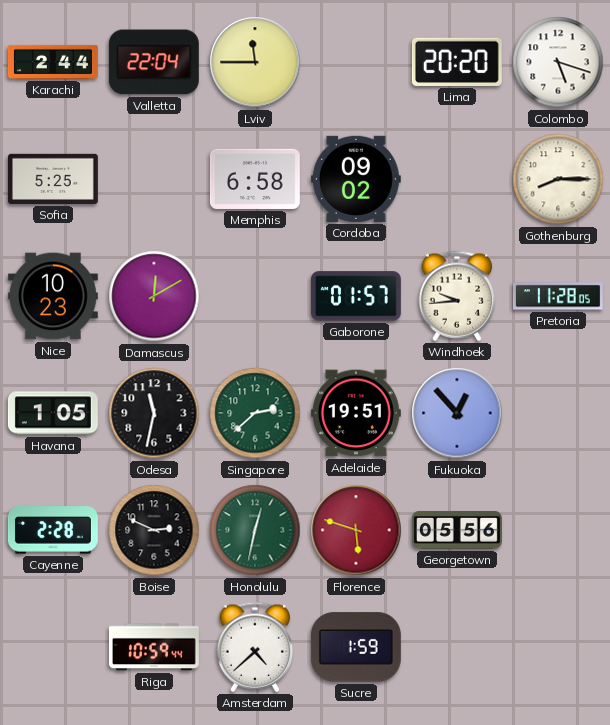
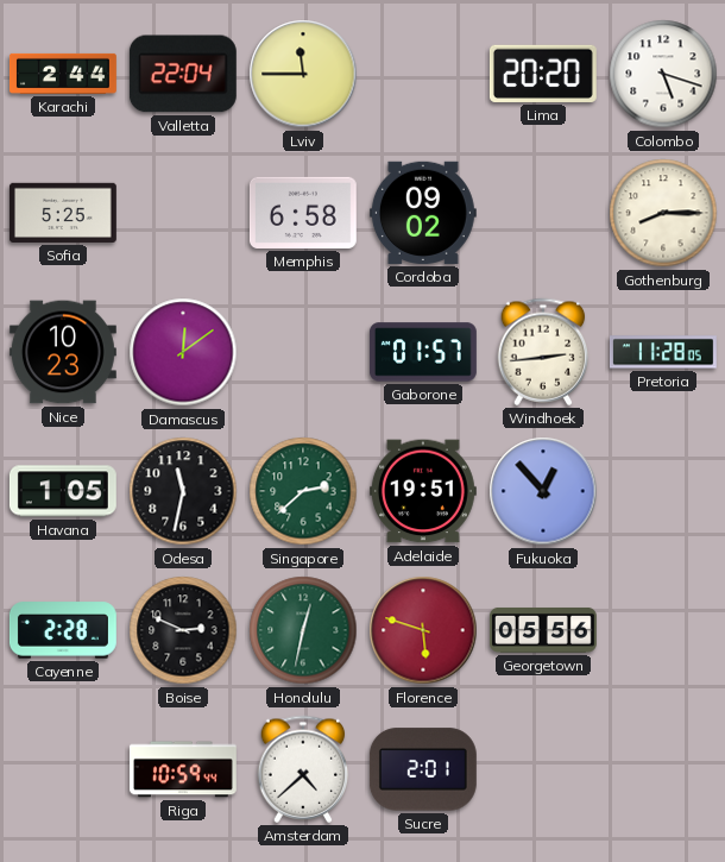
Damascus: 12:10 -> 12:09
Windhoek: 9:44 -> 2:44
Sucre: 1:59 -> 2:01
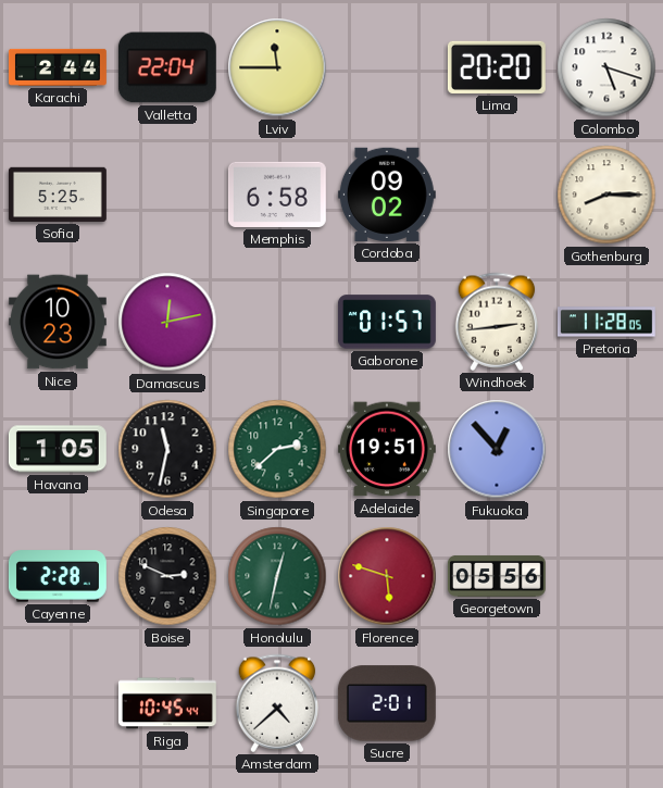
Damascus: 12:09 -> 12:13
Riga: 10:59 -> 10:45
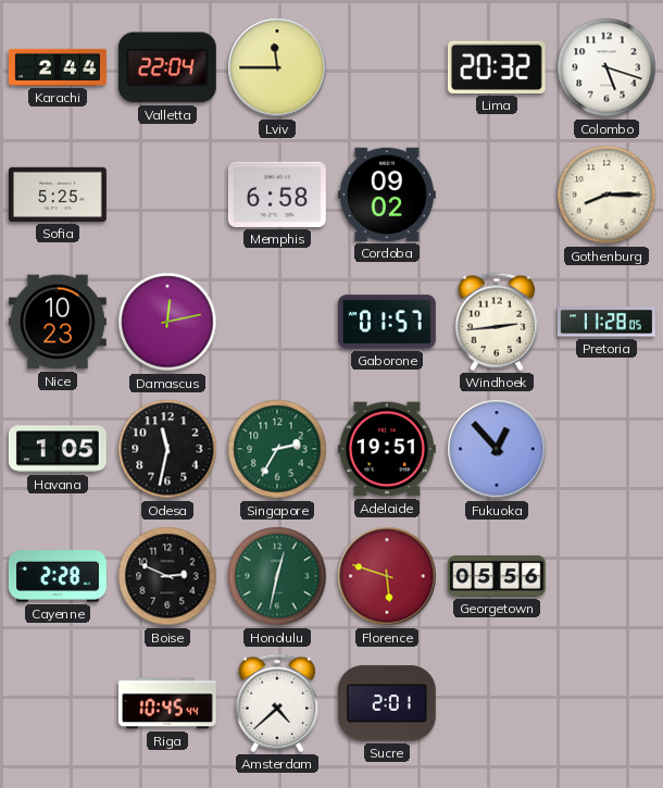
Lima: 20:20 -> 20:32
Singapore: 2:38 -> 2:35
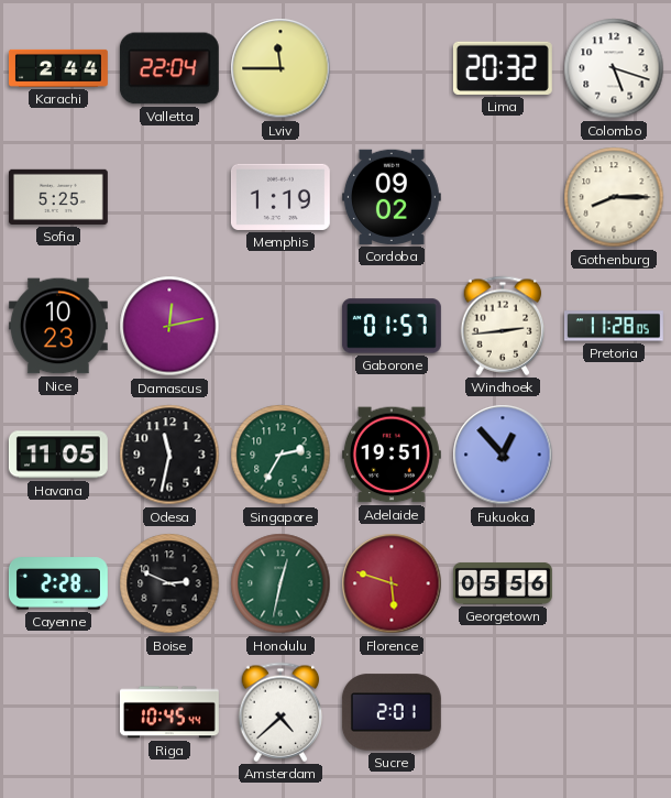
Memphis: 6:58 -> 1:19
Havana: 1:05 -> 11:05
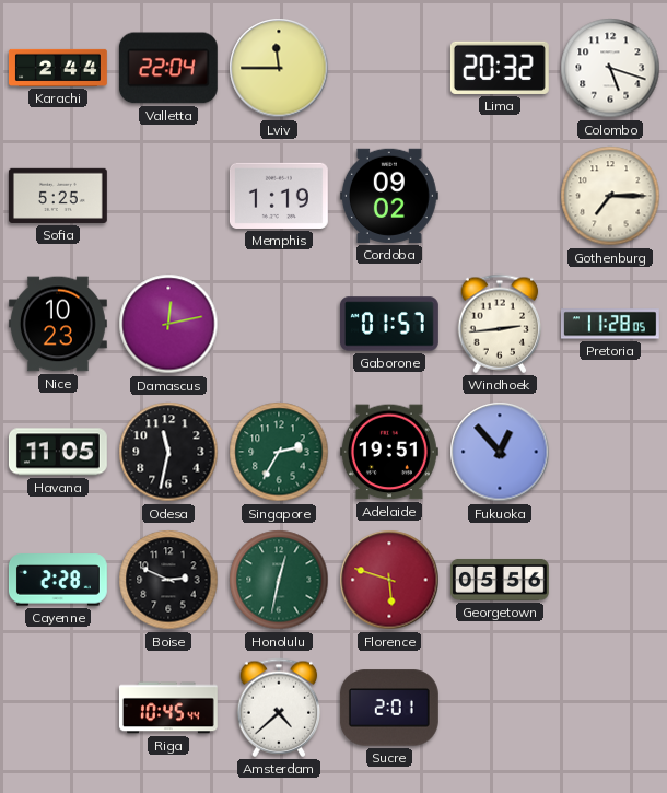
Gothenburg: 8:15 -> 7:15
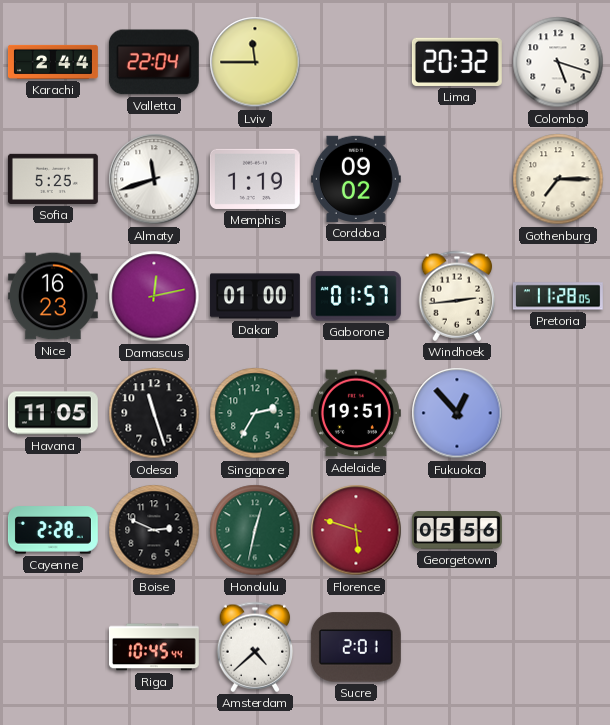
Almaty: none -> 11:42
Nice: 10:23 -> 16:23
Dakar: none -> 01:00
Odesa: 11:32 -> 11:27
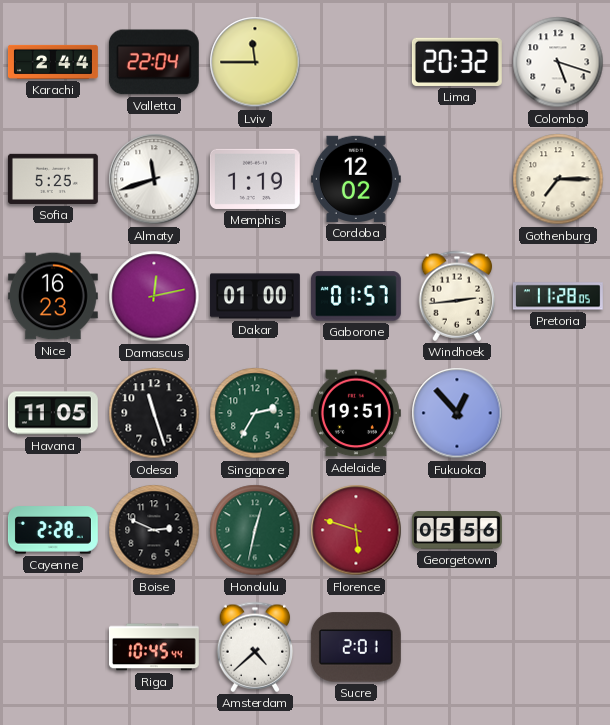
Cordoba: 09:02 -> 12:02
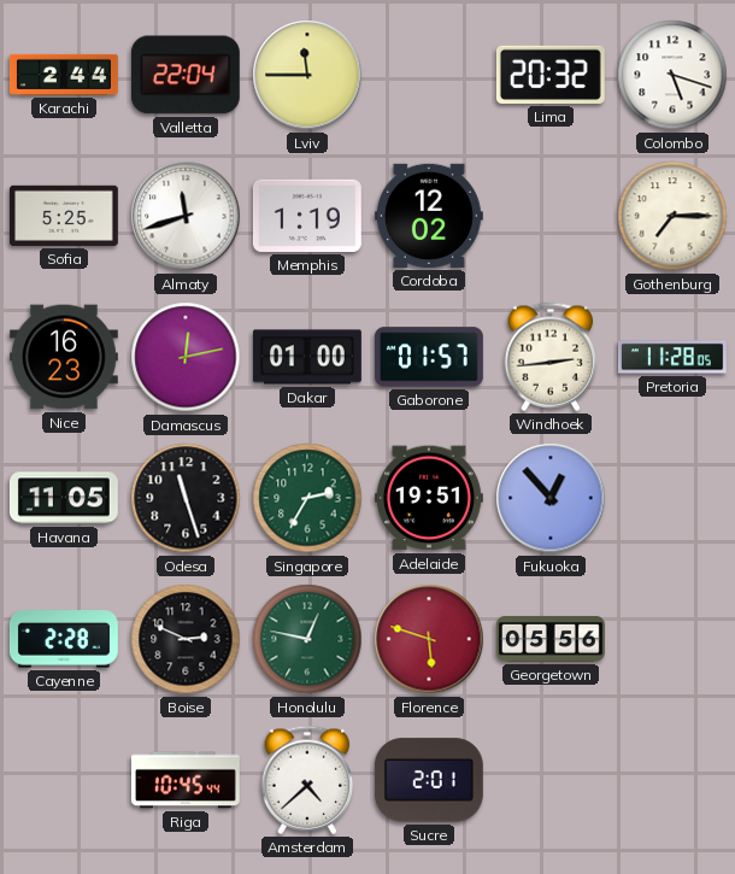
Honolulu: 12:32 -> 12:47
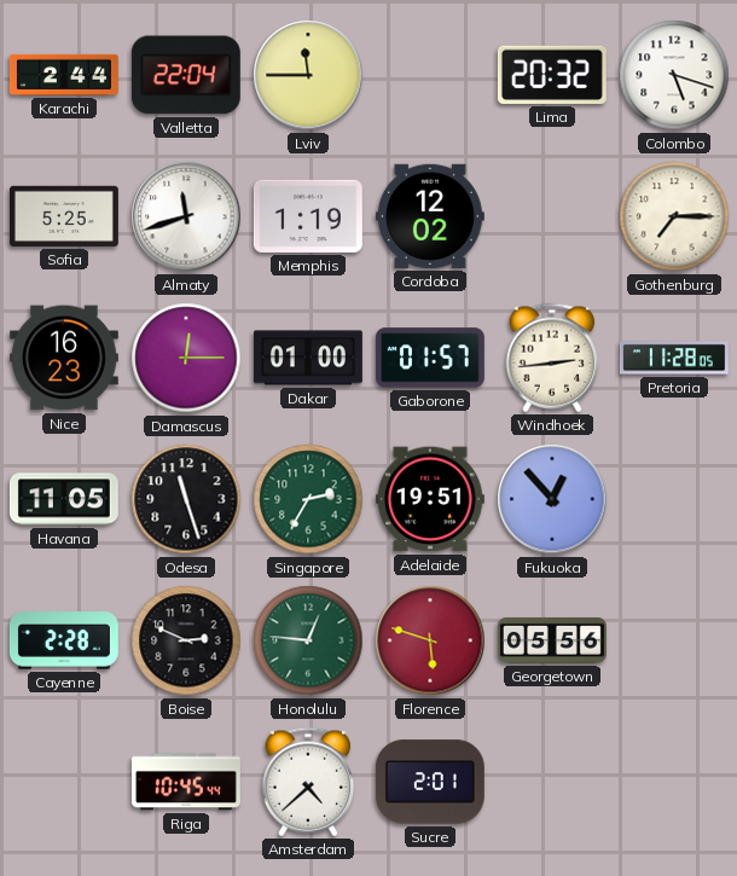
Damascus: 12:13 -> 12:15
Honolulu: 12:47 -> 12:46
